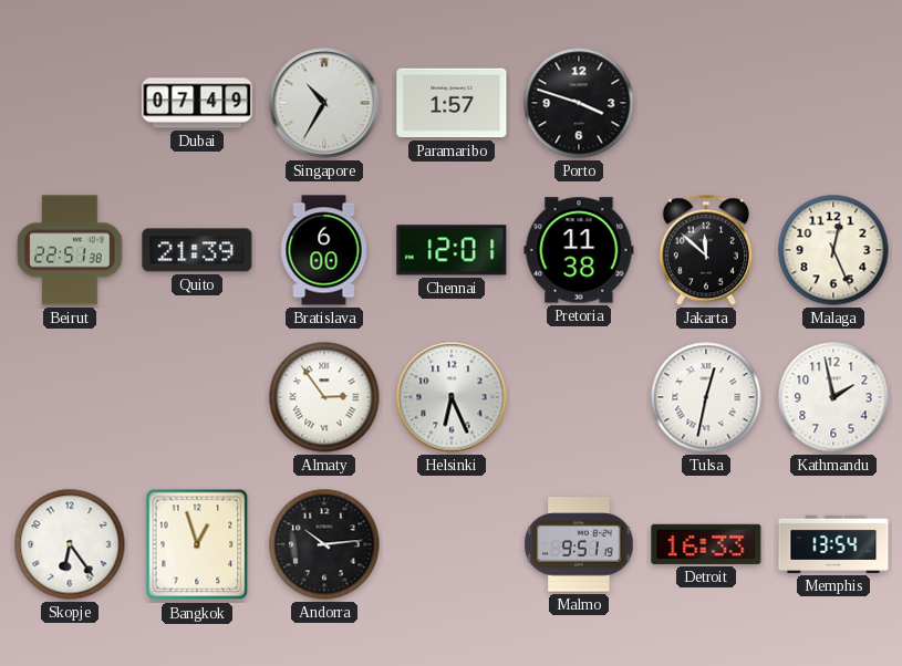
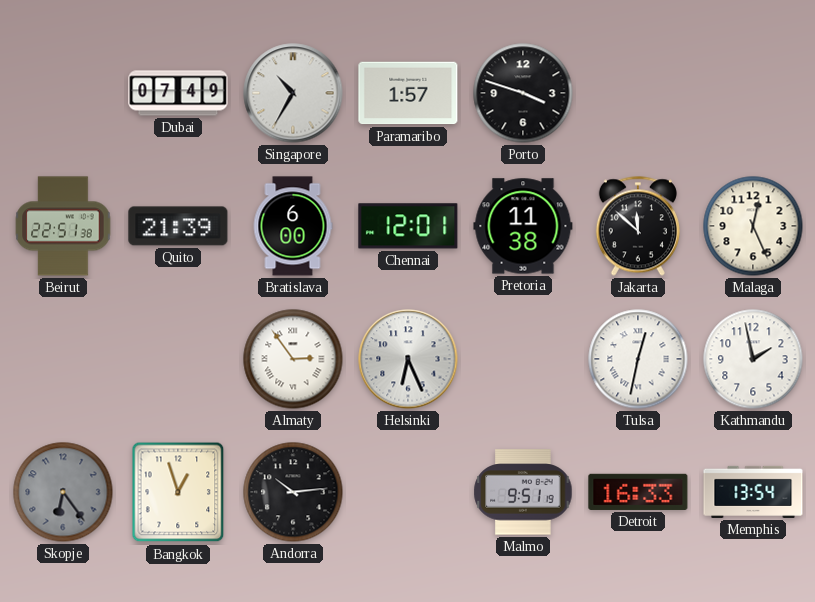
Skopje dial: white -> grey
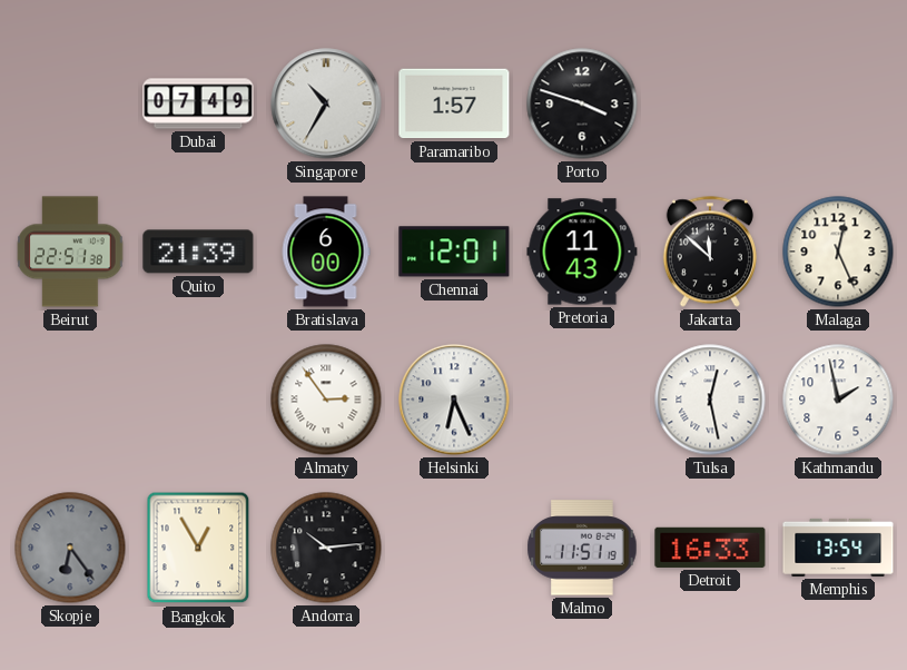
Pretoria: 11:38 -> 11:43
Tulsa: 12:32 -> 12:28
Bangkok: 12:57 -> 12:55
Malmo: 9:51 -> 11:51
